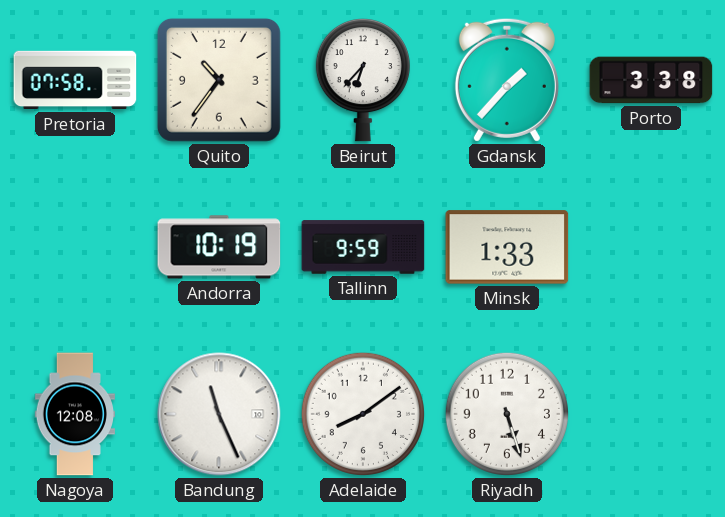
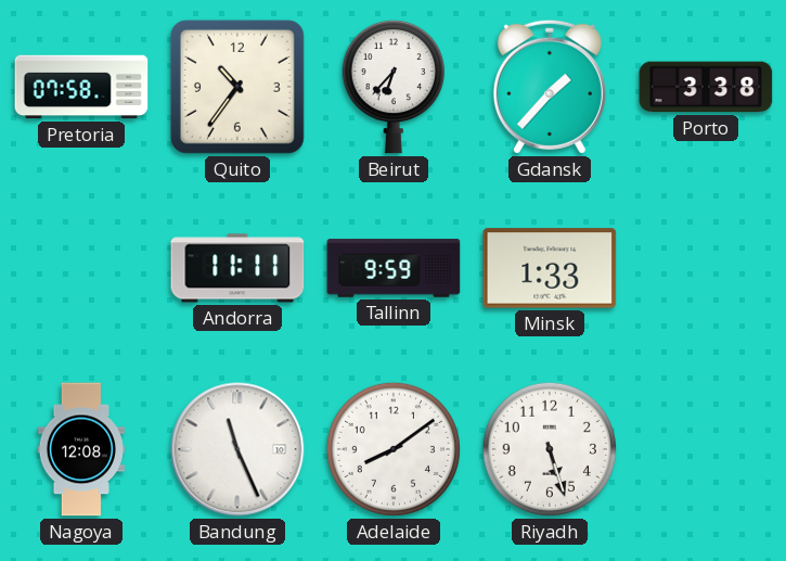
Andorra: 10:19 -> 11:11
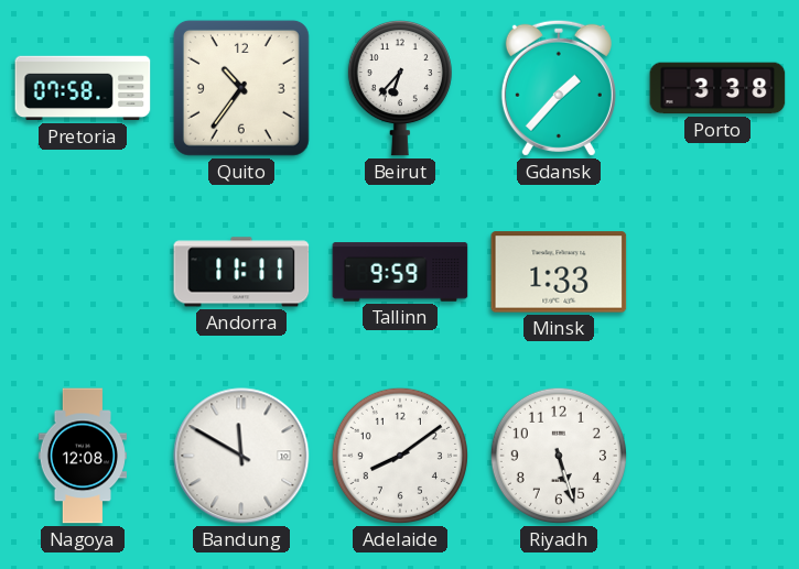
Bandung: 11:26 -> 11:50
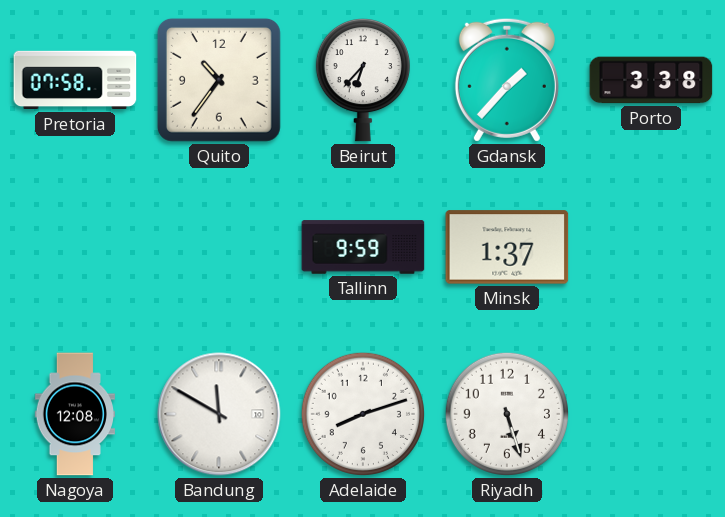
Andorra: 11:11 -> none
Minsk: 1:33 -> 1:37
Adelaide: 8:09 -> 8:12
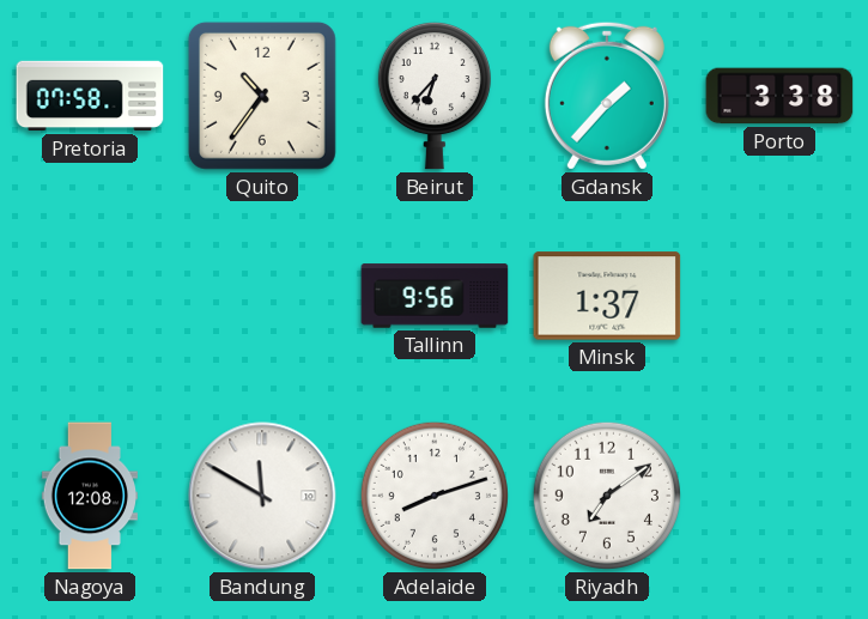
Tallinn: 9:59 -> 9:56
Riyadh: 5:27 -> 7:09
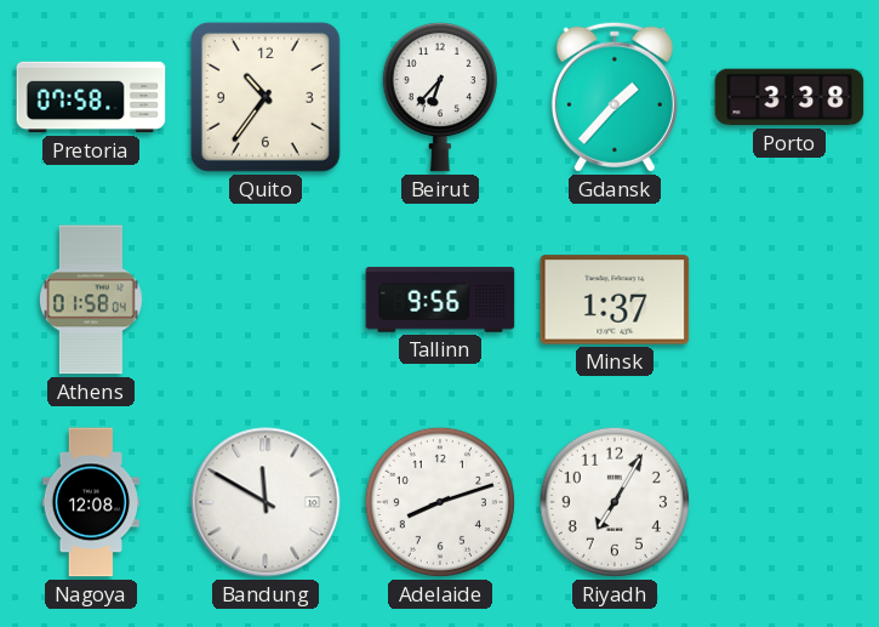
Athens: none -> 01:58
Riyadh: 7:09 -> 7:05
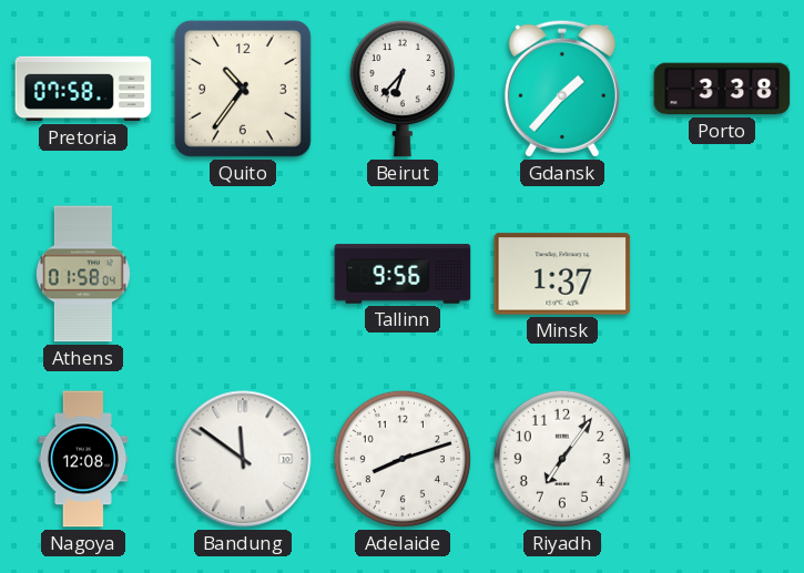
Bandung: 11:50 -> 11:51
Riyadh: 7:05 -> 7:06
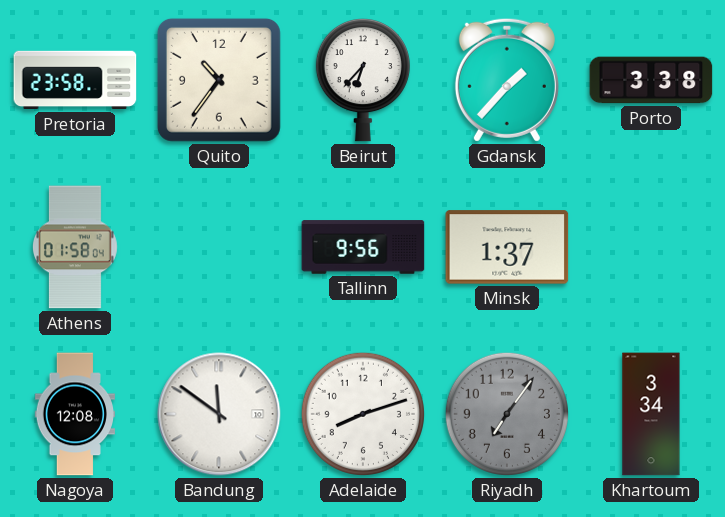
Pretoria: 07:58 -> 23:58
Riyadh dial: white -> grey
Khartoum: none -> 3:34
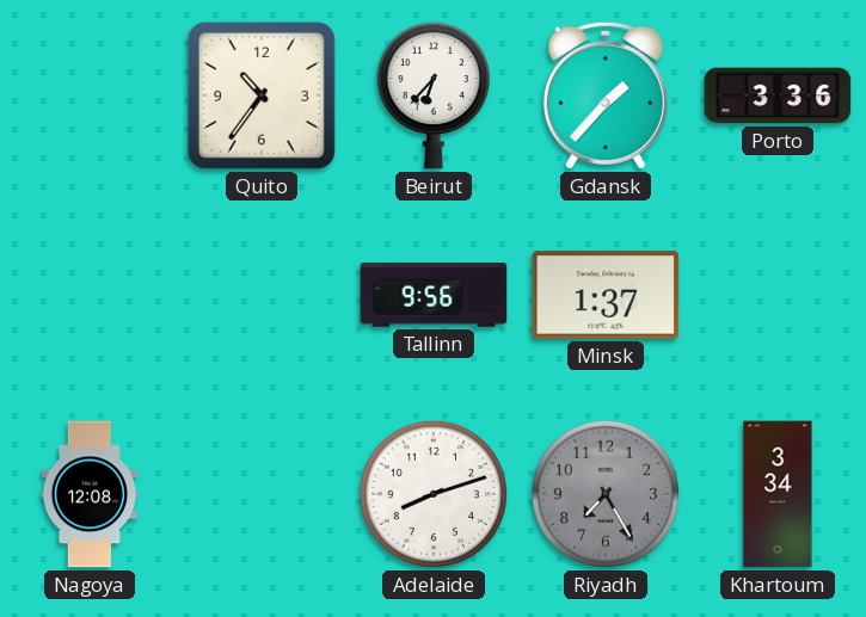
Pretoria: 23:58 -> none
Porto: 3:38 -> 3:36
Athens: 01:58 -> none
Bandung: 11:51 -> none
Riyadh: 7:06 -> 7:25
